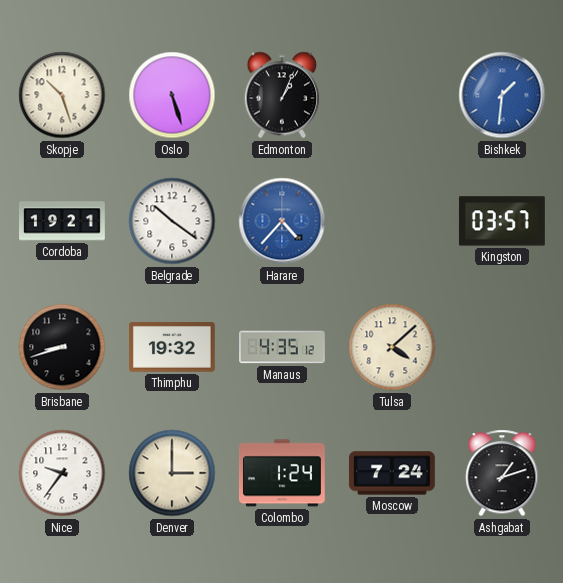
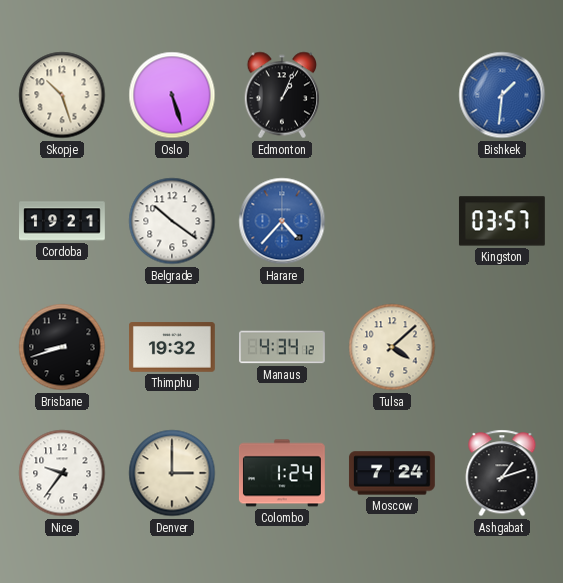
Manaus: 4:35 -> 4:34
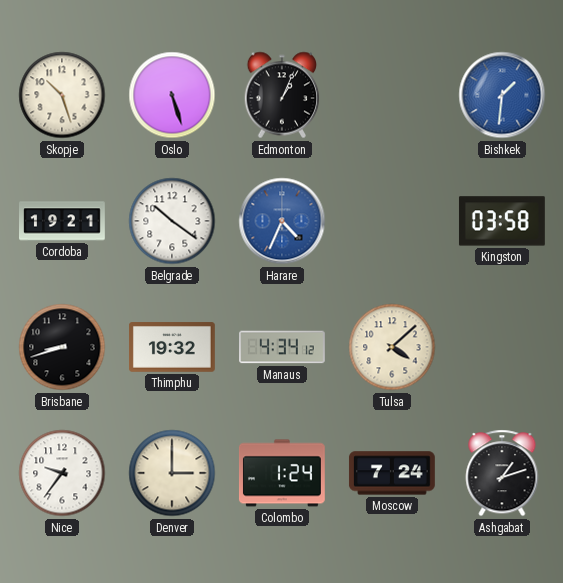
Harare: 4:37 -> 4:34
Kingston: 03:57 -> 03:58
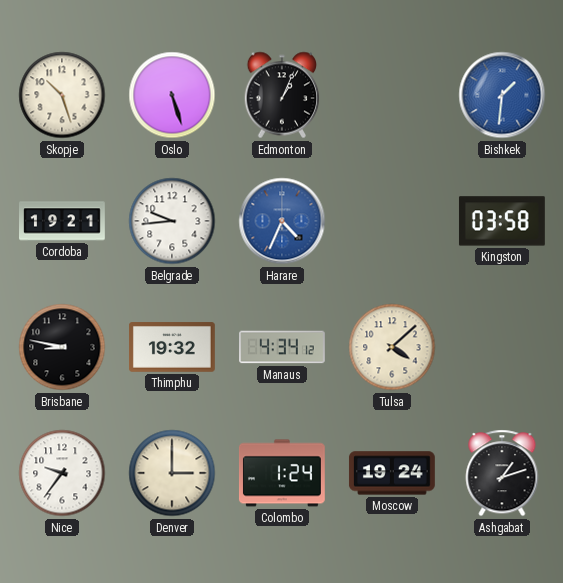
Belgrade: 10:21 -> 9:44
Brisbane: 8:42 -> 8:47
Moscow: 7:24 -> 19:24
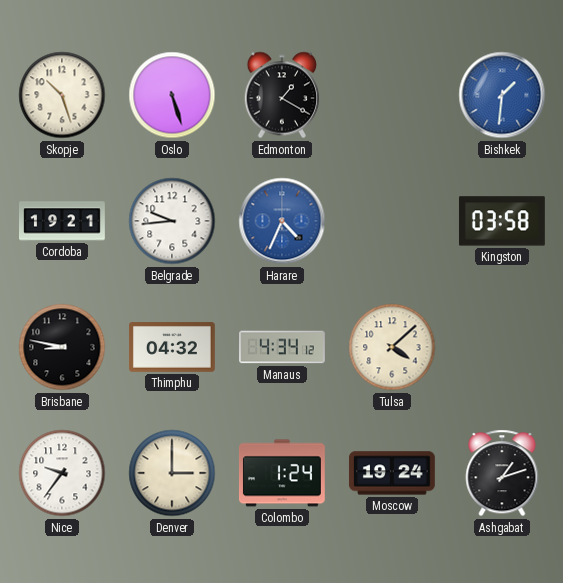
Edmonton: 1:04 -> 1:20
Thimphu: 19:32 -> 04:32
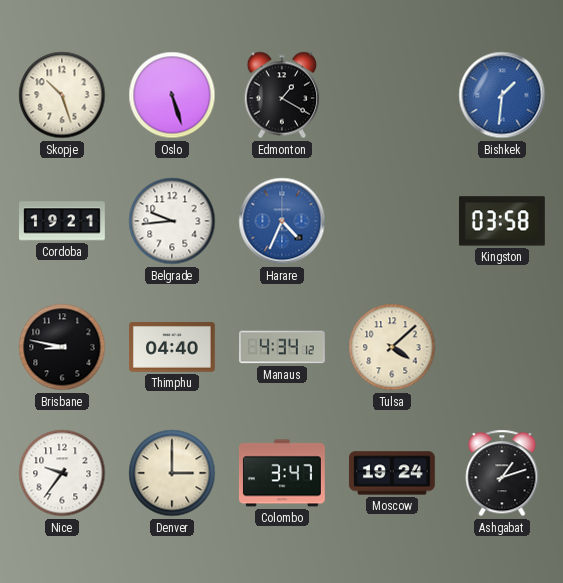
Thimphu: 04:32 -> 04:40
Colombo: 1:24 -> 3:47
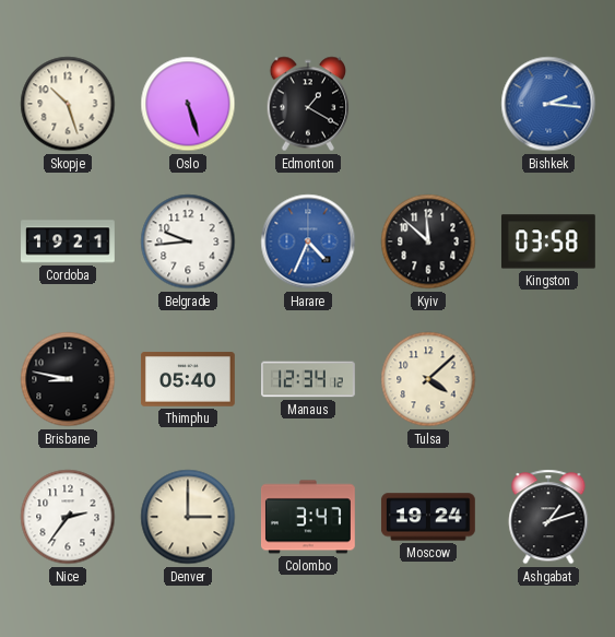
Bishkek: 1:31 -> 2:16
Kyiv: none -> 11:52
Thimphu: 04:40 -> 05:40
Manaus: 4:34 -> 12:34
Nice: 9:36 -> 2:36
